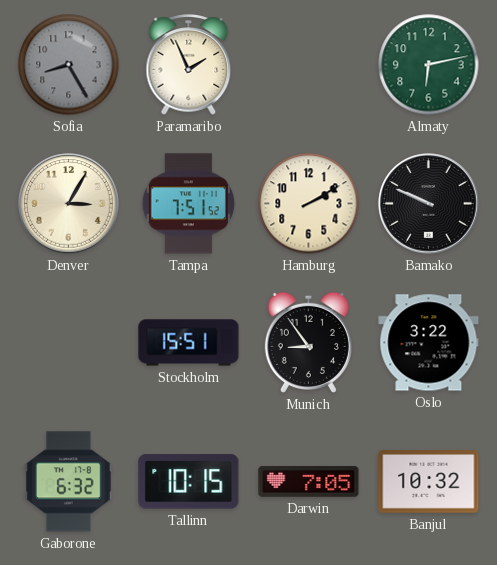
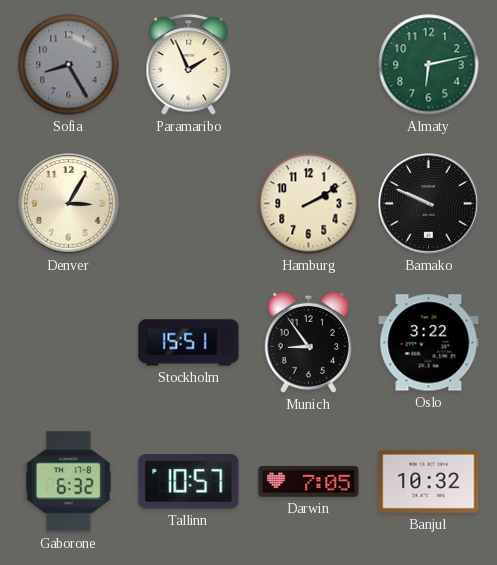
Tampa: 7:51 -> none
Tallinn: 10:15 -> 10:57
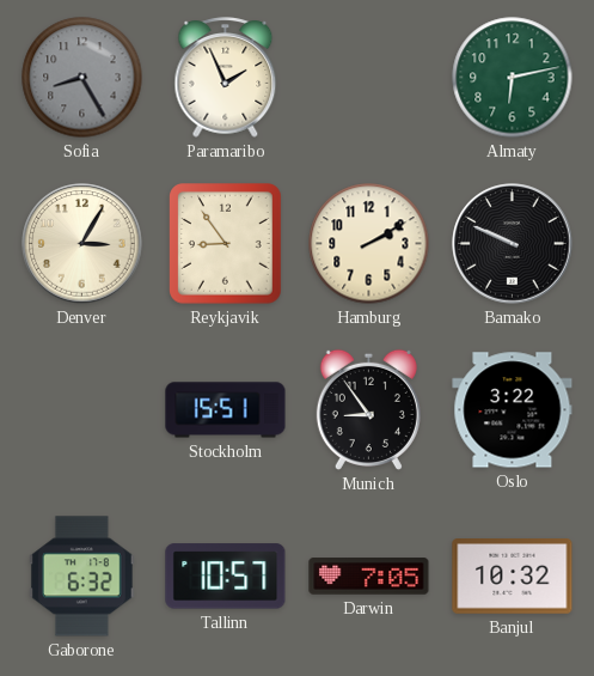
Reykjavik: none -> 8:54
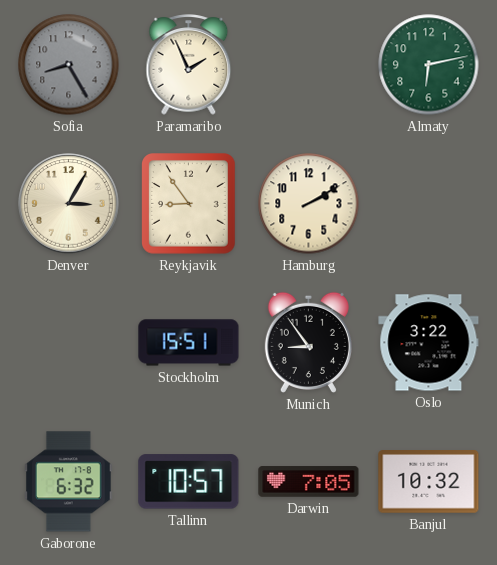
Bamako: 9:49 -> none
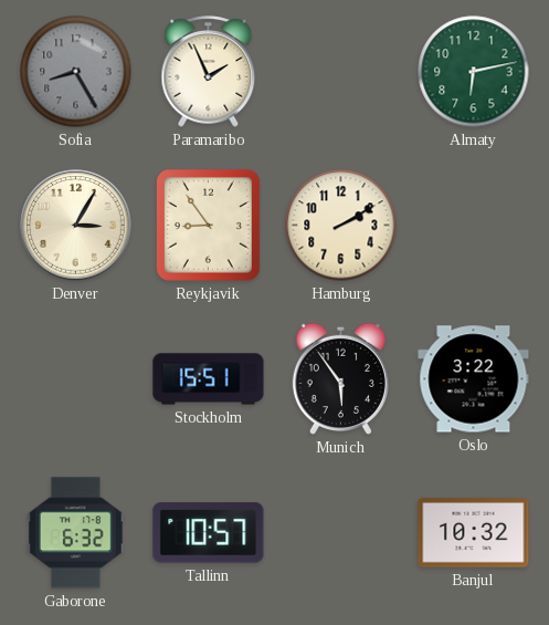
Munich: 8:54 -> 5:54
Darwin: 7:05 -> none
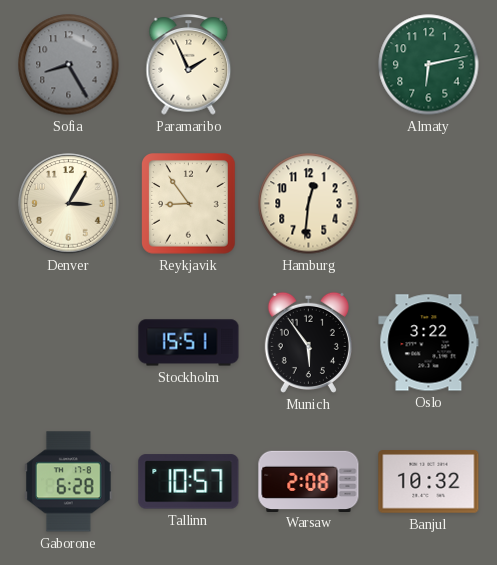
Hamburg: 2:10 -> 12:31
Gaborone: 6:32 -> 6:28
Warsaw: none -> 2:08
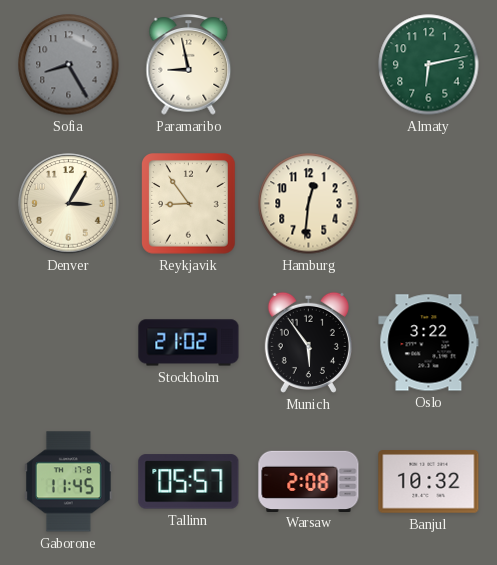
Paramaribo: 1:56 -> 8:58
Stockholm: 15:51 -> 21:02
Gaborone: 6:28 -> 11:45
Tallinn: 10:57 -> 05:57
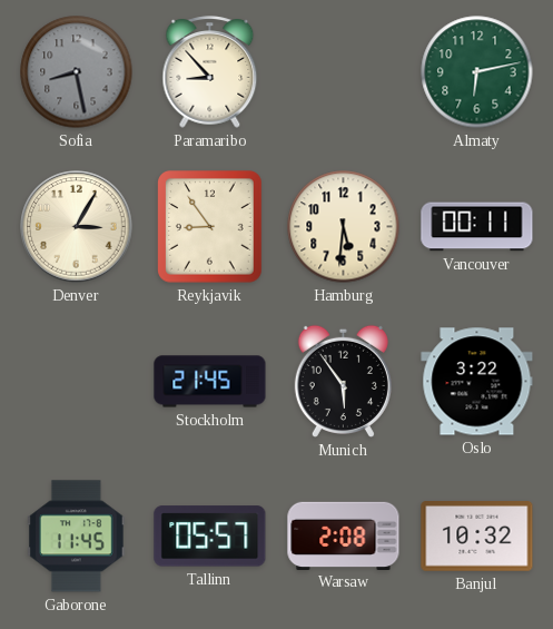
Sofia: 8:25 -> 8:28
Paramaribo: 8:58 -> 8:53
Hamburg: 12:31 -> 5:31
Vancouver: none -> 00:11
Stockholm: 21:02 -> 21:45
